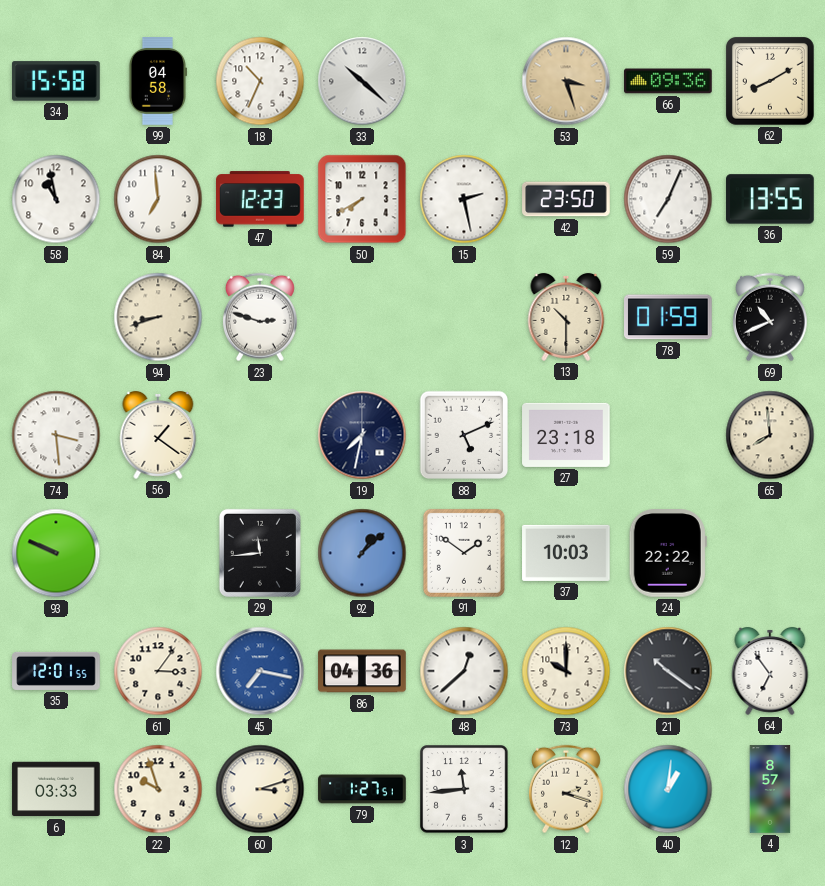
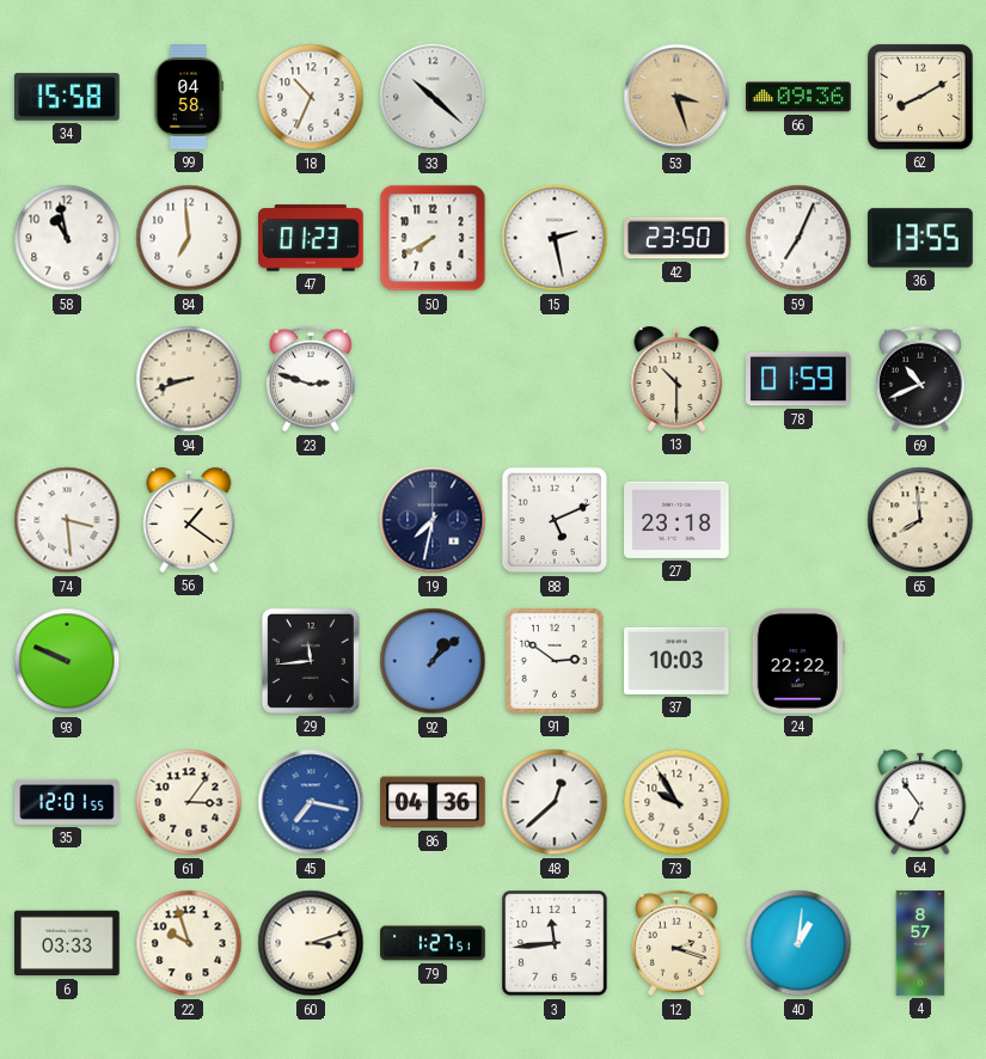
47: 12:23 -> 01:23
91: 1:51 -> 2:51
73: 10:00 -> 9:55
21: 10:21 -> none
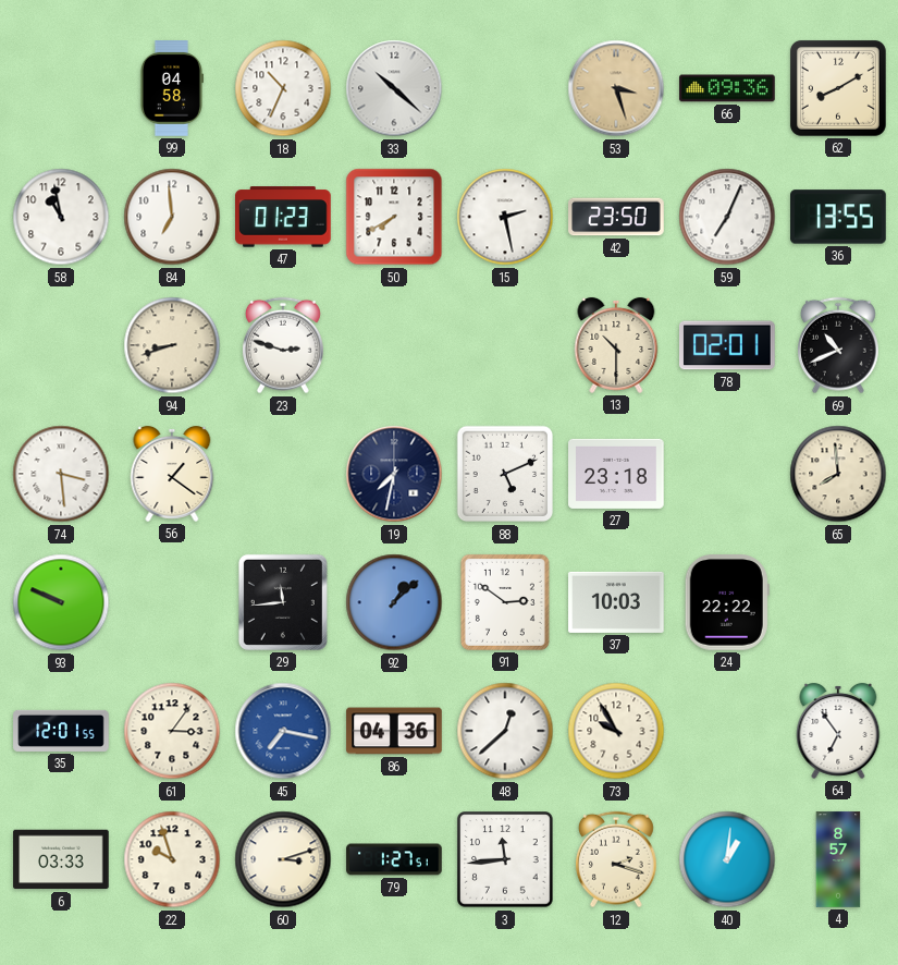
34: 15:58 -> none
78: 01:59 -> 02:01
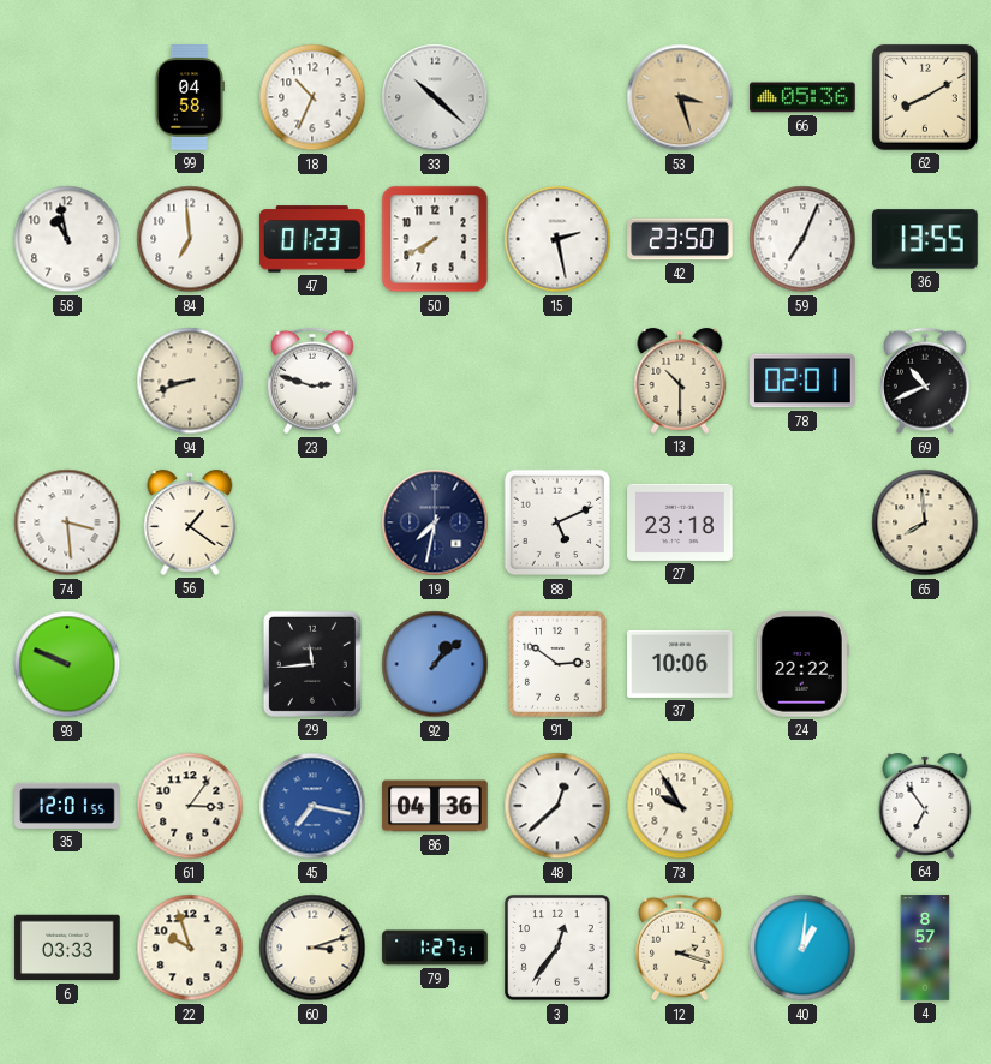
66: 09:36 -> 05:36
37: 10:03 -> 10:06
3: 11:44 -> 12:36
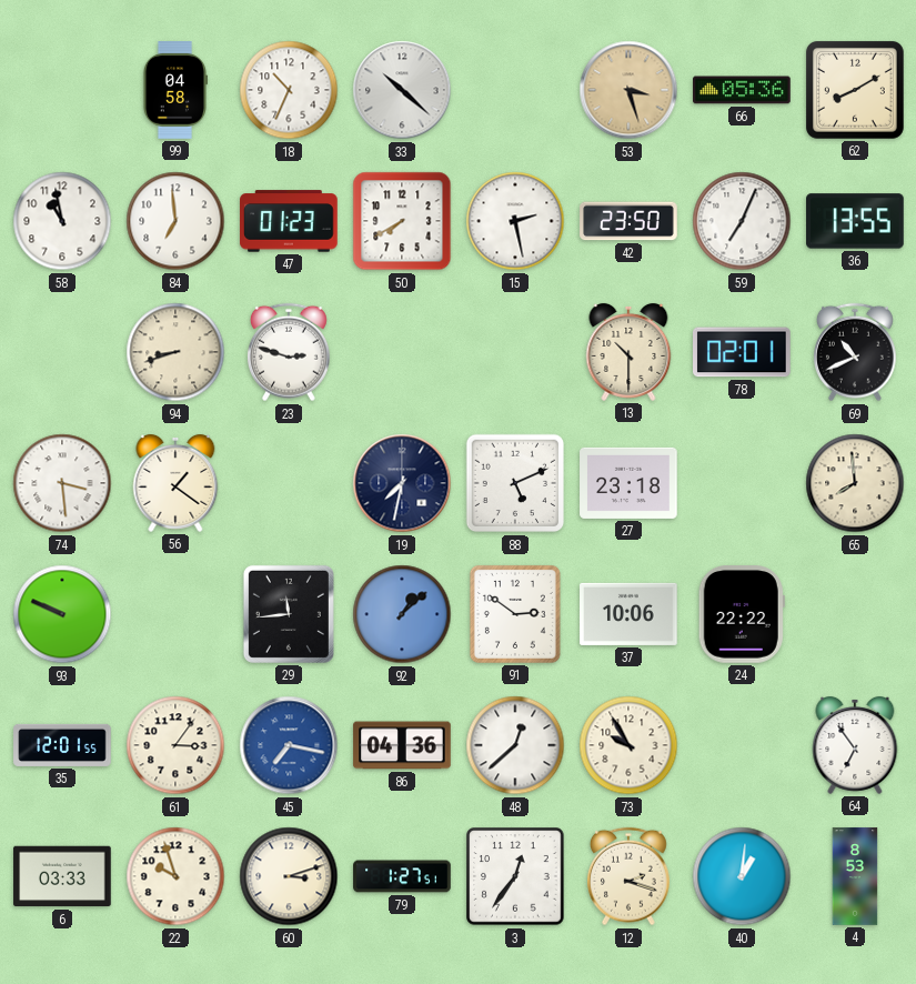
4: 8:57 -> 8:53
